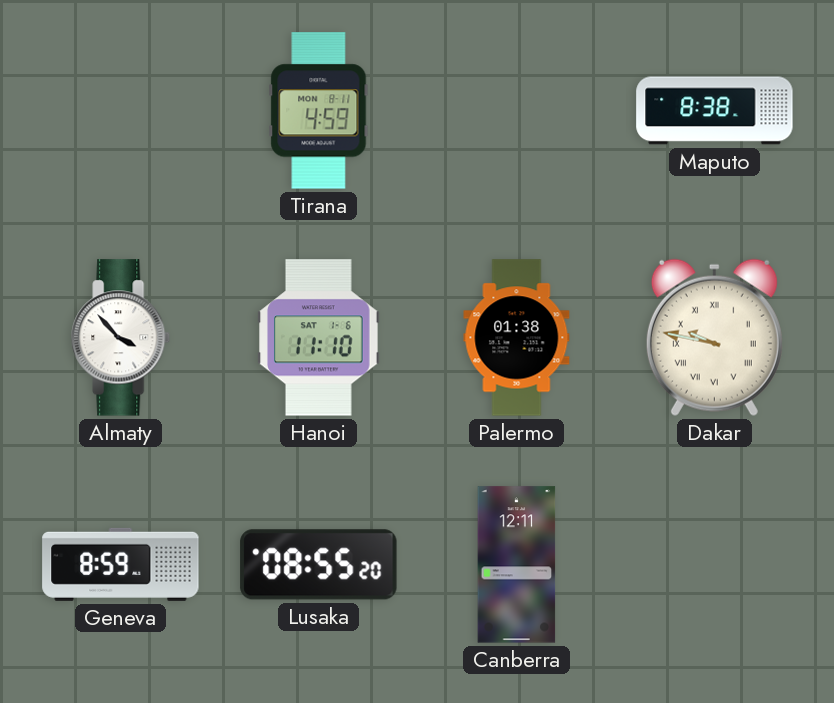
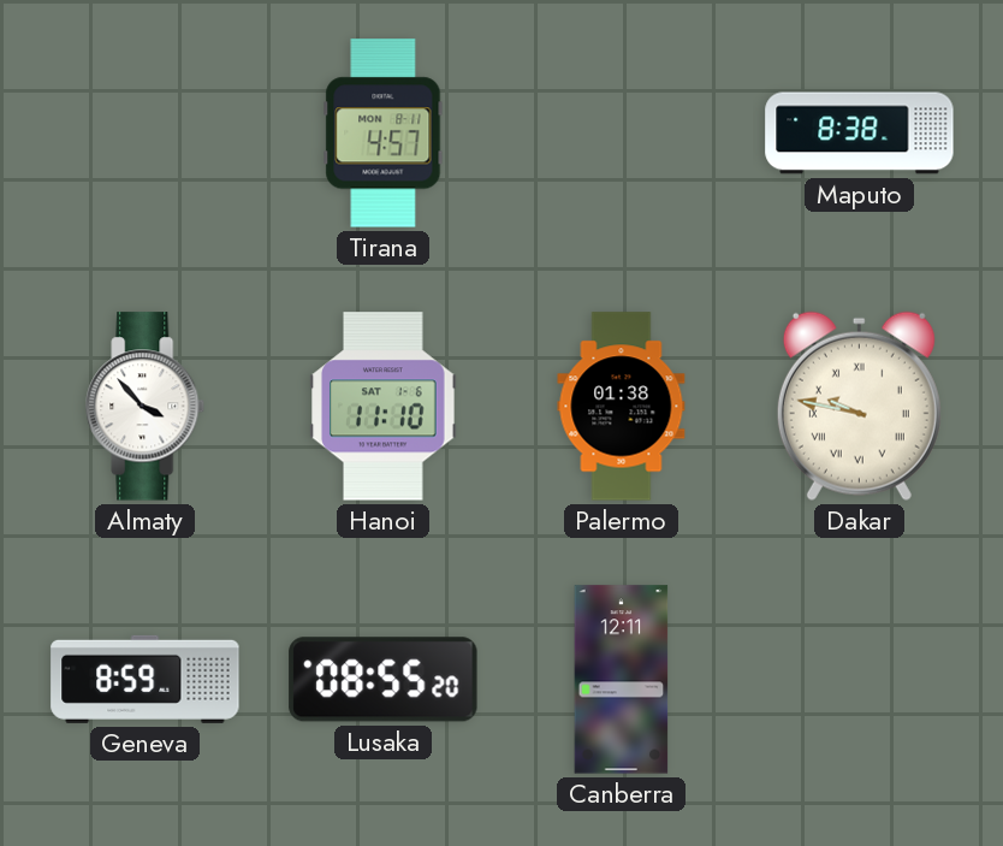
Tirana: 4:59 -> 4:57
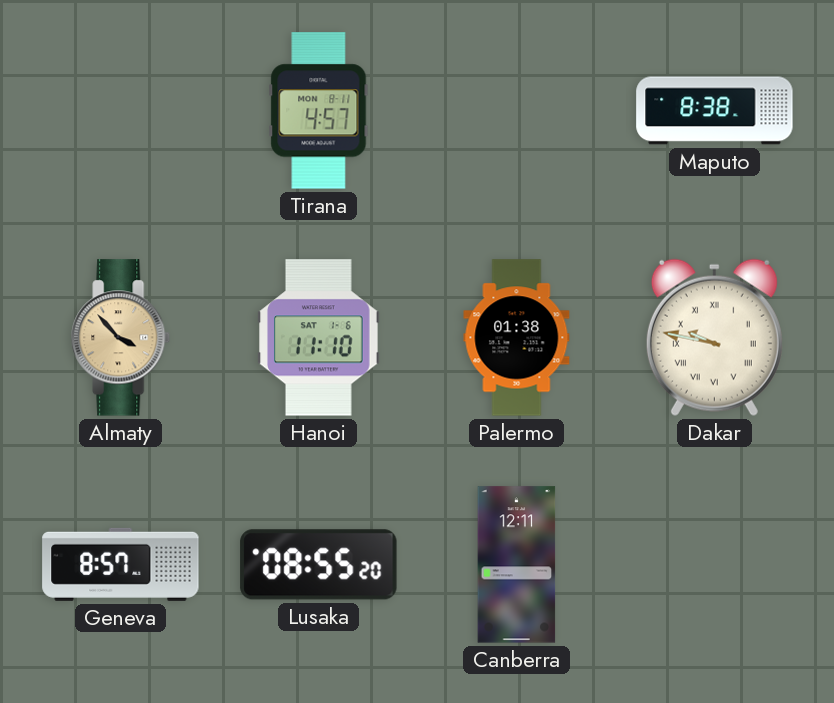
Almaty dial: white -> champagne
Geneva: 8:59 -> 8:57
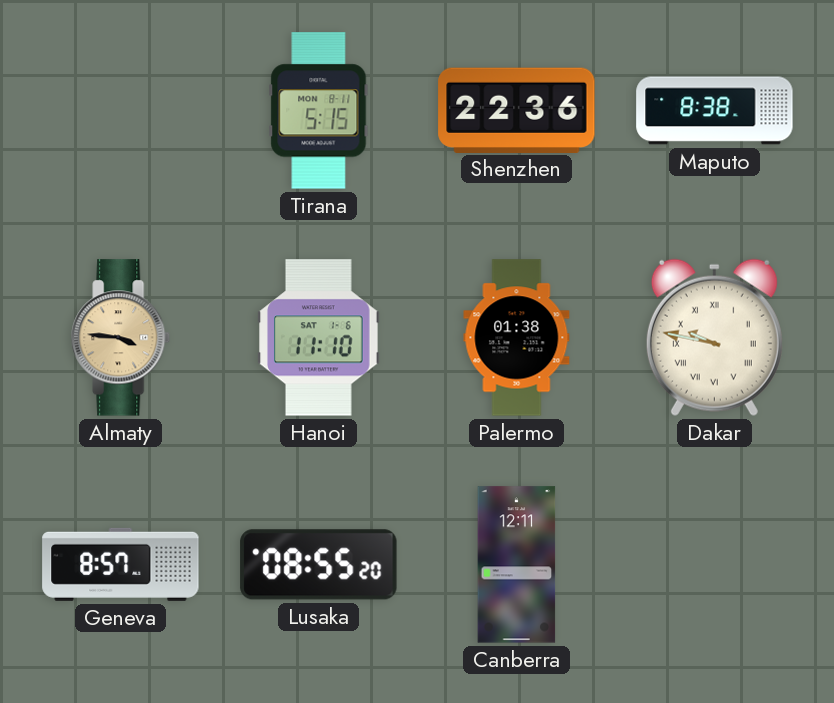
Tirana: 4:57 -> 5:15
Shenzhen: none -> 22:36
Almaty: 3:53 -> 3:46
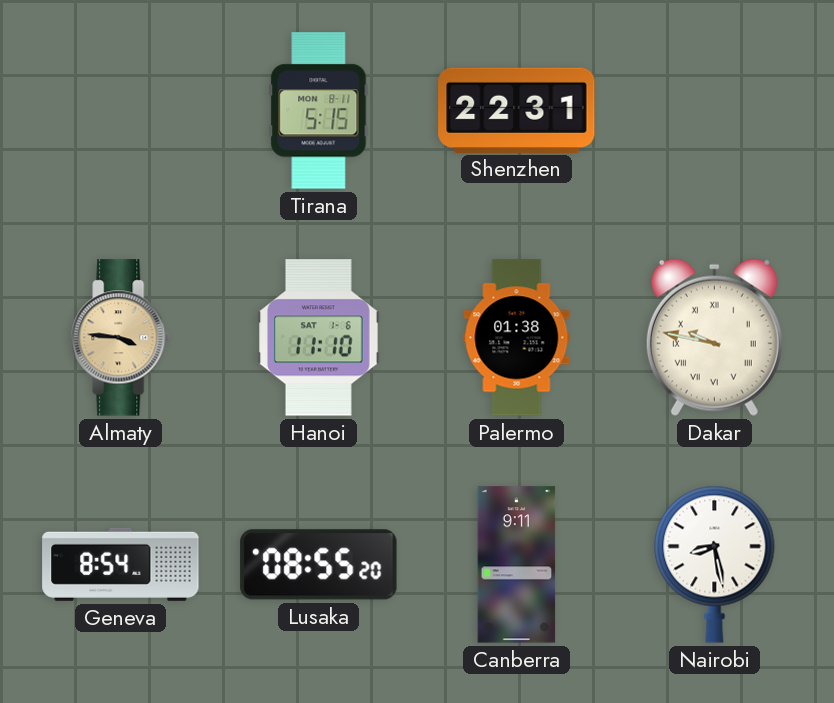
Shenzhen: 22:36 -> 22:31
Maputo: 8:38 -> none
Geneva: 8:57 -> 8:54
Canberra: 12:11 -> 9:11
Nairobi: none -> 8:28
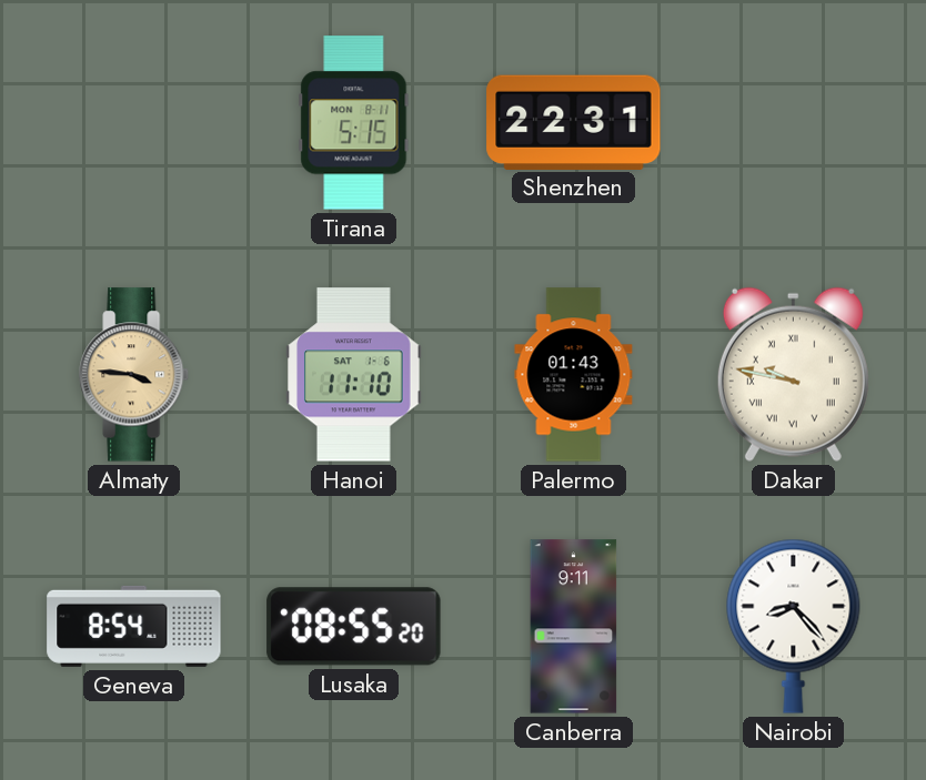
Palermo: 01:38 -> 01:43
Nairobi: 8:28 -> 8:23
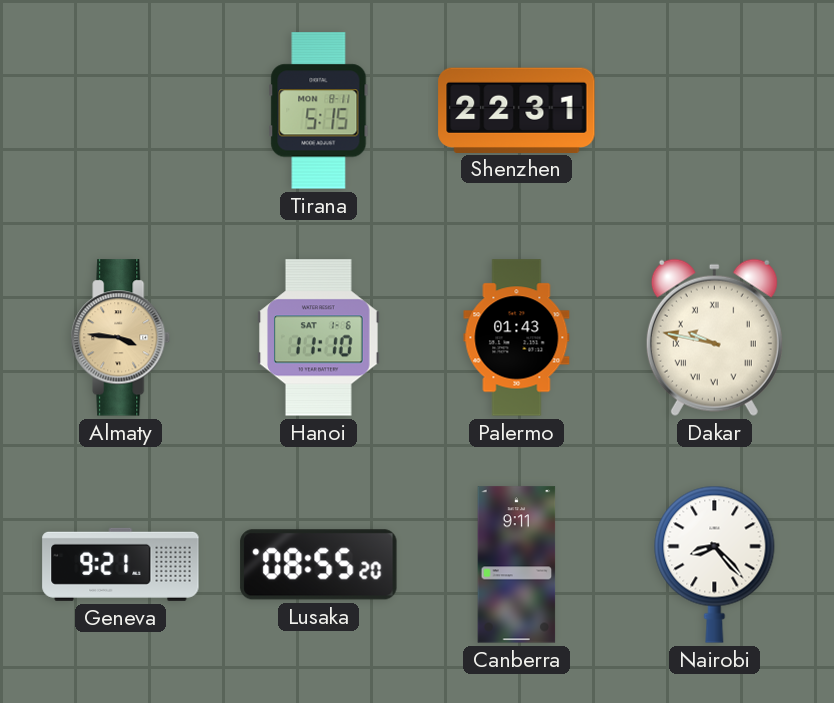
Geneva: 8:54 -> 9:21
